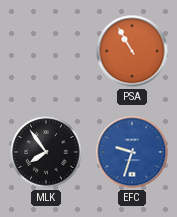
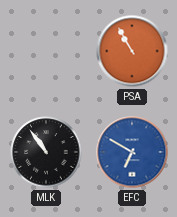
MLK: 7:54 -> 10:54
EFC: 9:33 -> 6:50
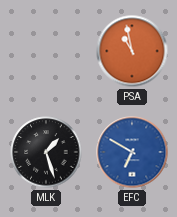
PSA: 10:55 -> 10:58
MLK: 10:54 -> 1:27
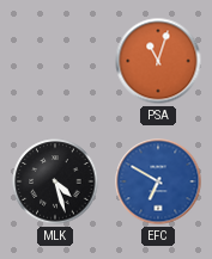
PSA: 10:58 -> 11:03
MLK: 1:27 -> 4:27
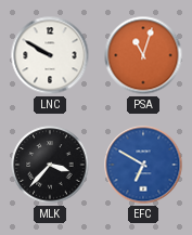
LNC: none -> 9:50
MLK: 4:27 -> 3:37
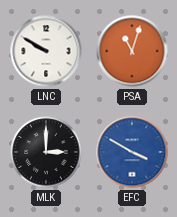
MLK: 3:37 -> 3:00
EFC: 6:50 -> 3:50
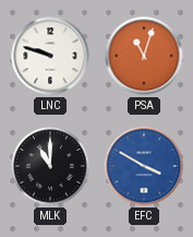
LNC: 9:50 -> 9:48
MLK: 3:00 -> 11:00
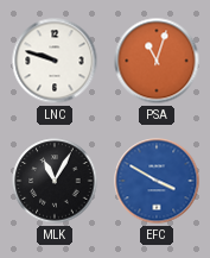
MLK: 11:00 -> 11:05
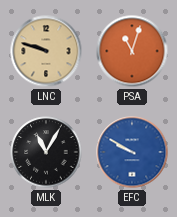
LNC dial: white -> champagne
EFC: 3:50 -> 9:50
